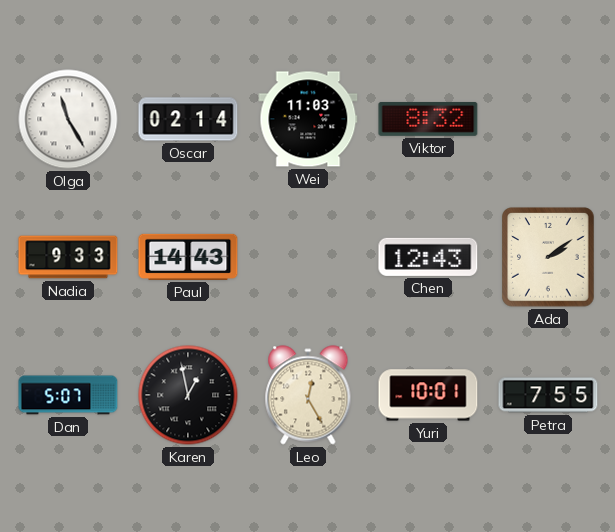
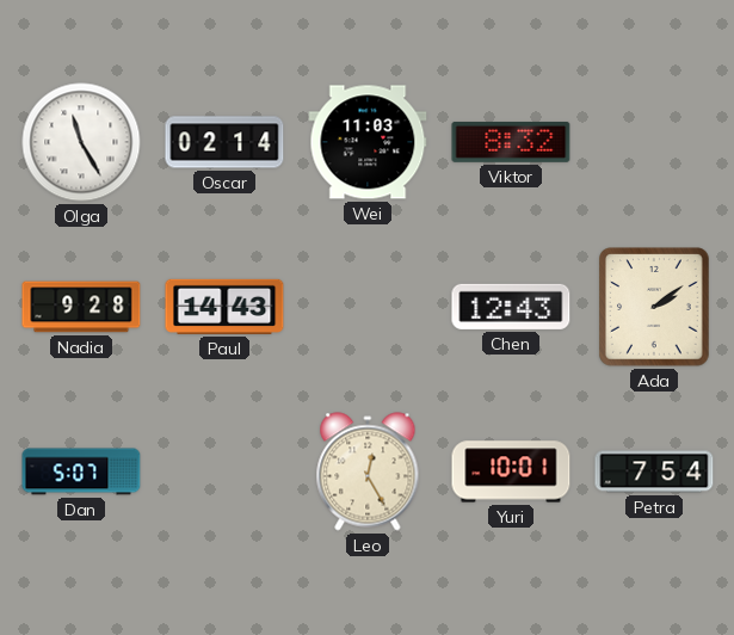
Nadia: 9:33 -> 9:28
Karen: 12:58 -> none
Petra: 7:55 -> 7:54
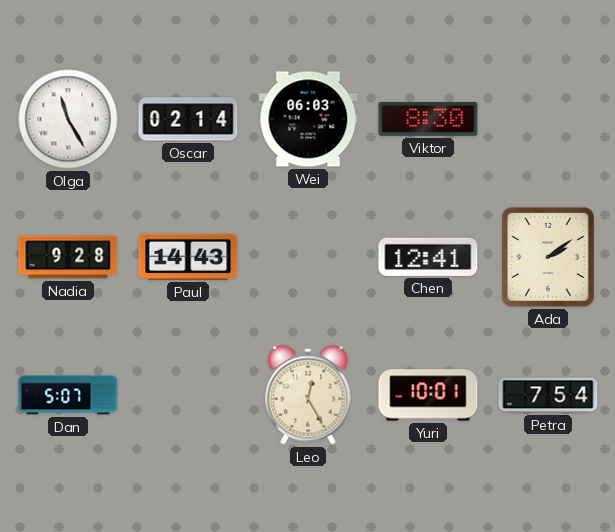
Wei: 11:03 -> 06:03
Viktor: 8:32 -> 8:30
Chen: 12:43 -> 12:41
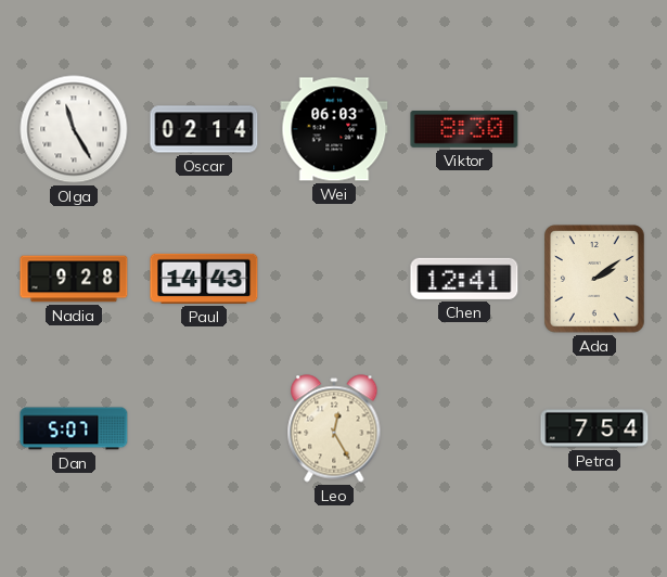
Yuri: 10:01 -> none
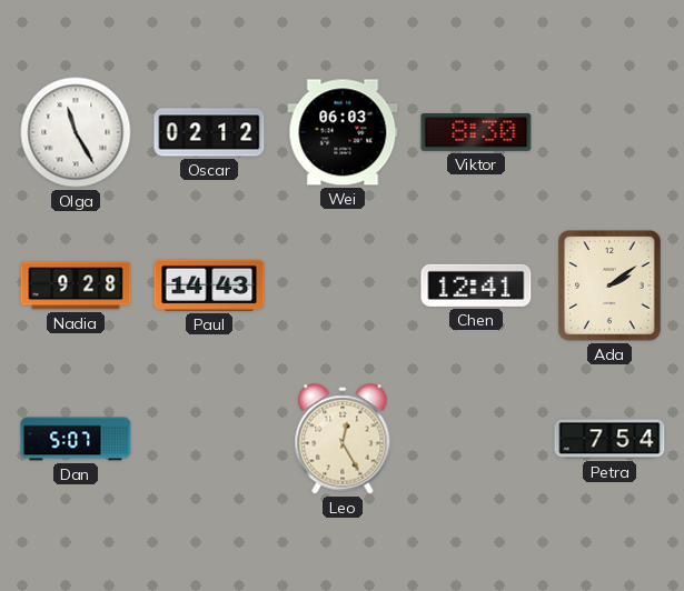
Oscar: 02:14 -> 02:12
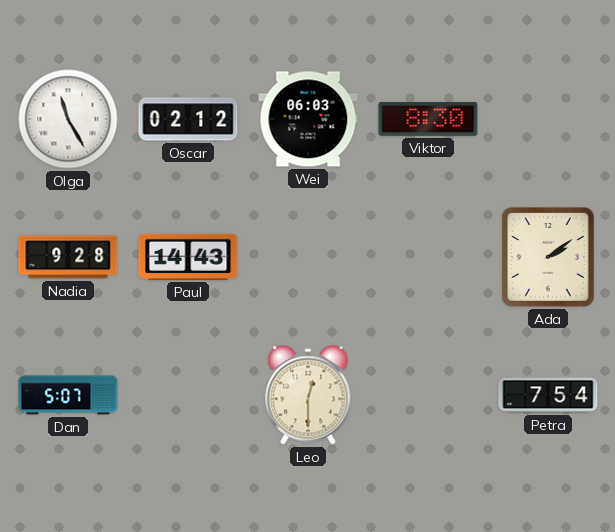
Chen: 12:41 -> none
Leo: 12:25 -> 12:30
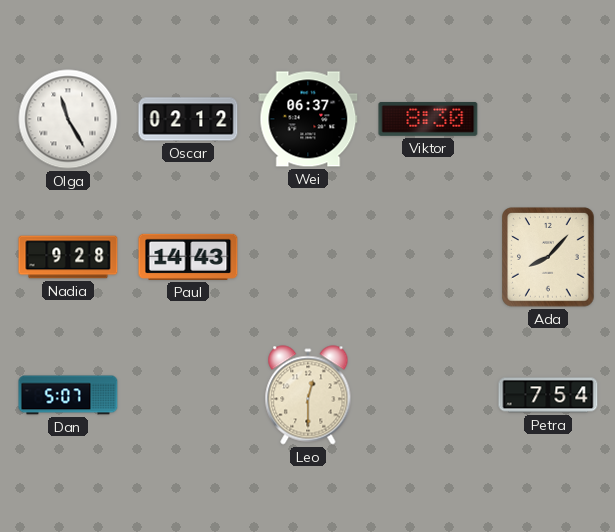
Wei: 06:03 -> 06:37
Ada: 2:09 -> 8:07
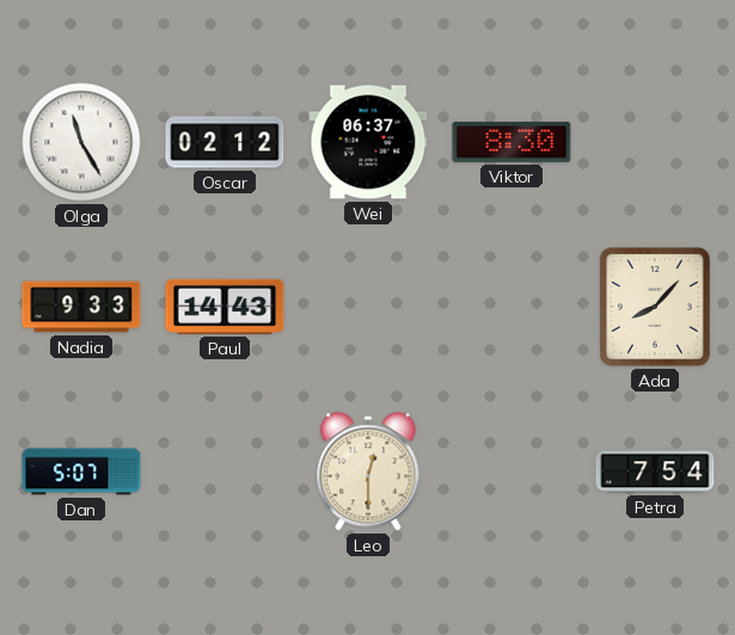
Nadia: 9:28 -> 9:33
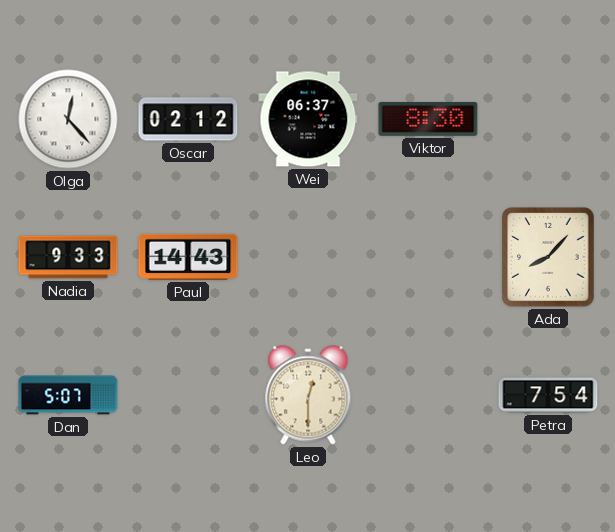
Olga: 11:25 -> 12:23
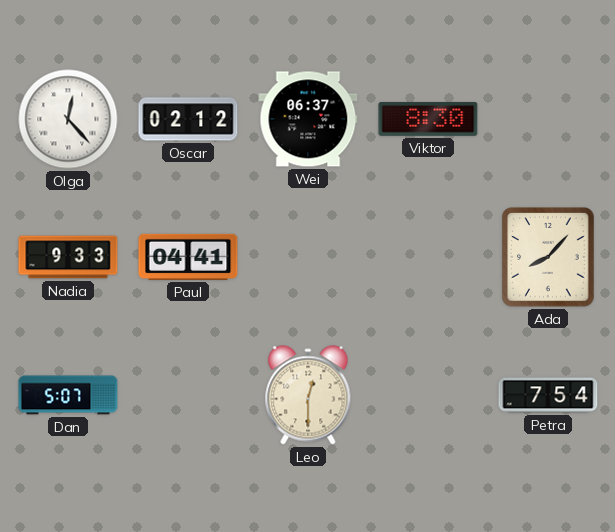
Paul: 14:43 -> 04:41
